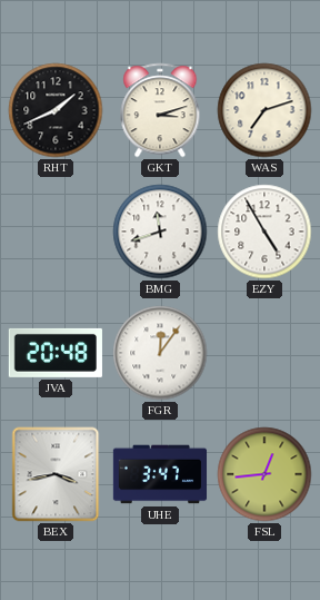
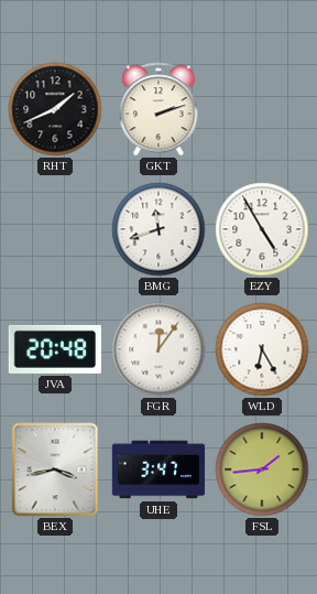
GKT: 3:12 -> 2:12
WAS: 7:12 -> none
WLD: none -> 6:25
FSL: 12:44 -> 1:44
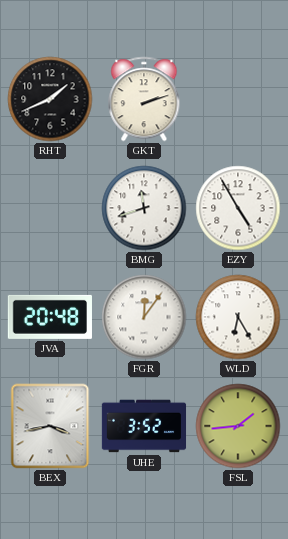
UHE: 3:47 -> 3:52
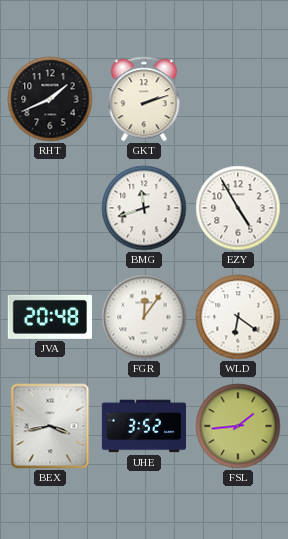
WLD: 6:25 -> 6:21
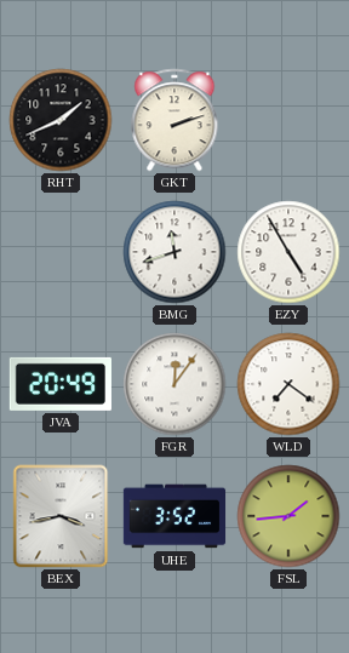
JVA: 20:48 -> 20:49
WLD: 6:21 -> 7:21
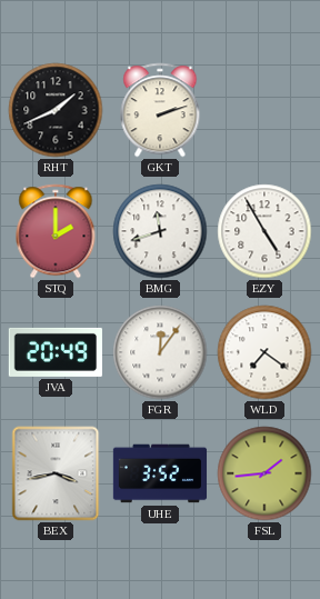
STQ: none -> 2:00
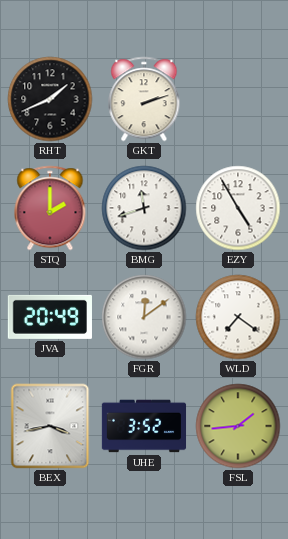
FGR: 12:06 -> 12:09
